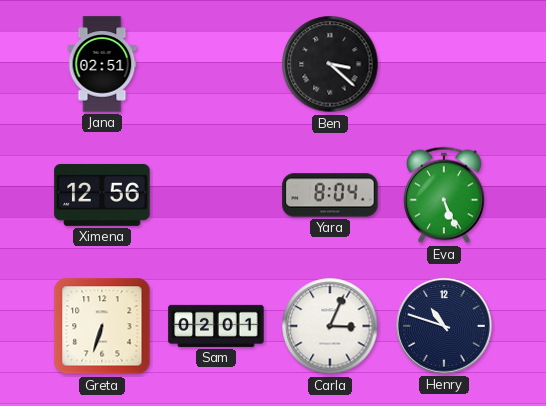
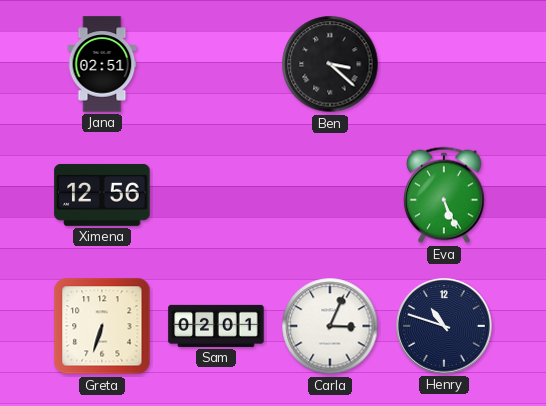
Yara: 8:04 -> none
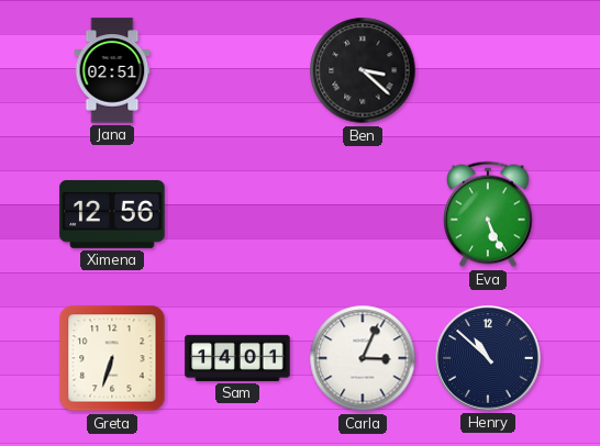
Sam: 02:01 -> 14:01
Henry: 10:48 -> 10:52
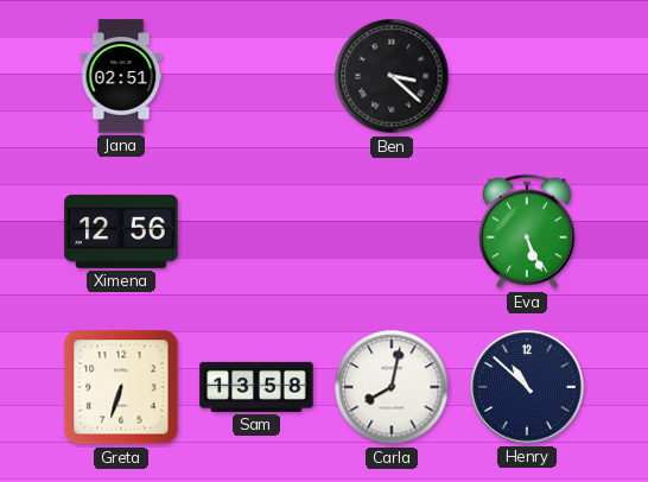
Sam: 14:01 -> 13:58
Carla: 3:04 -> 8:02
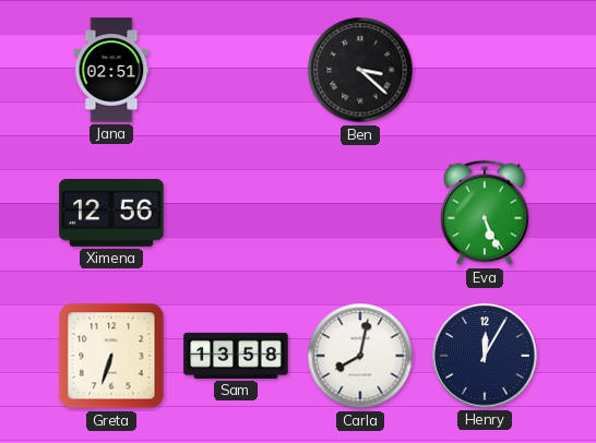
Henry: 10:52 -> 12:05
